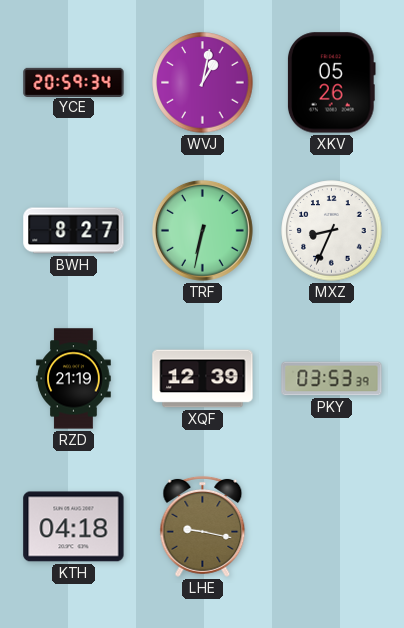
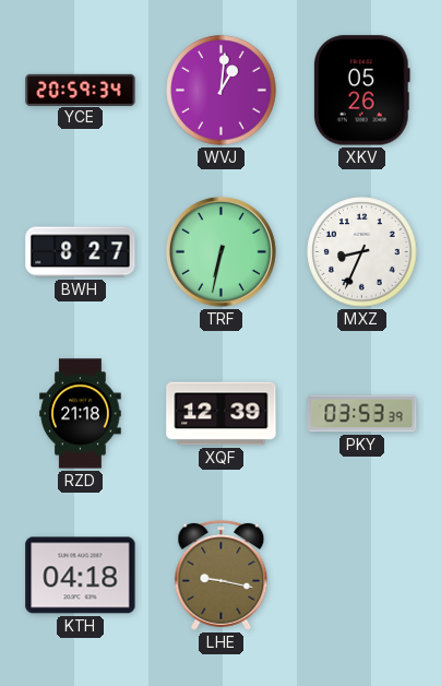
WVJ: 1:02 -> 1:01
RZD: 21:19 -> 21:18
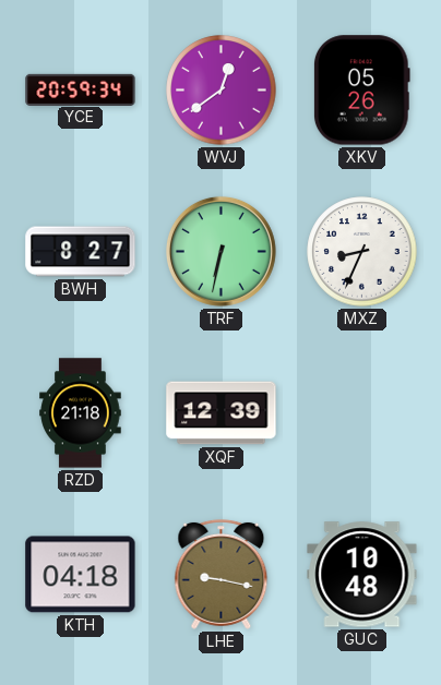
WVJ: 1:01 -> 12:39
PKY: 03:53 -> none
GUC: none -> 10:48
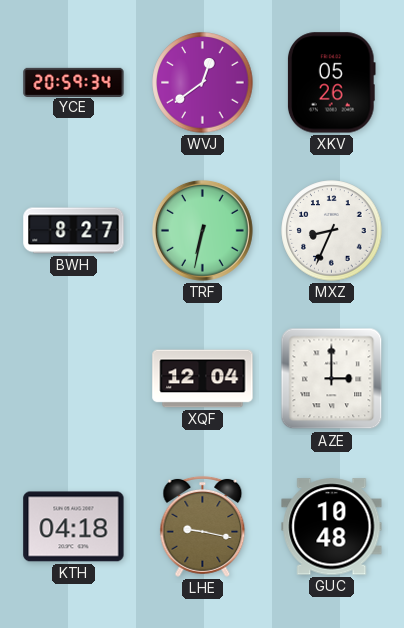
RZD: 21:18 -> none
XQF: 12:39 -> 12:04
AZE: none -> 3:00
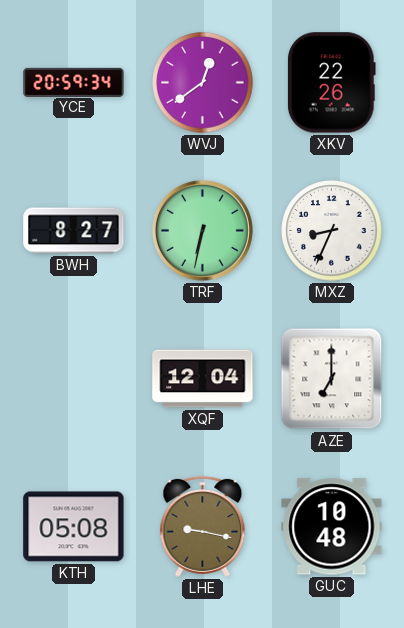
XKV: 05:26 -> 22:26
AZE: 3:00 -> 7:00
KTH: 04:18 -> 05:08
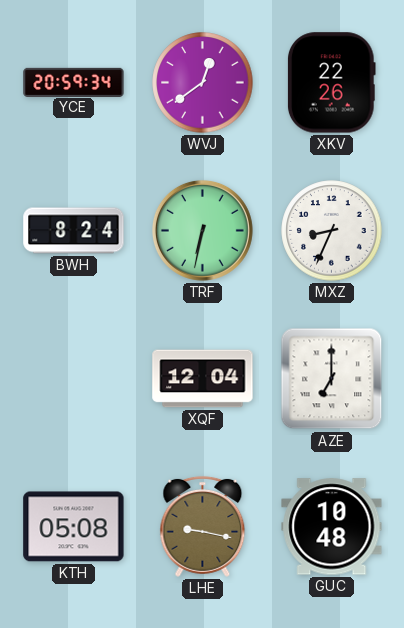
BWH: 8:27 -> 8:24
